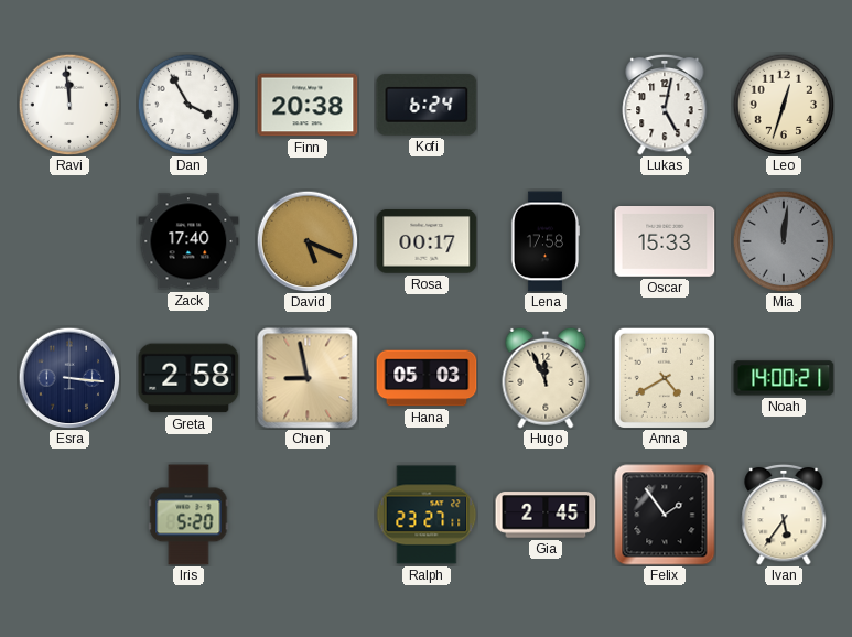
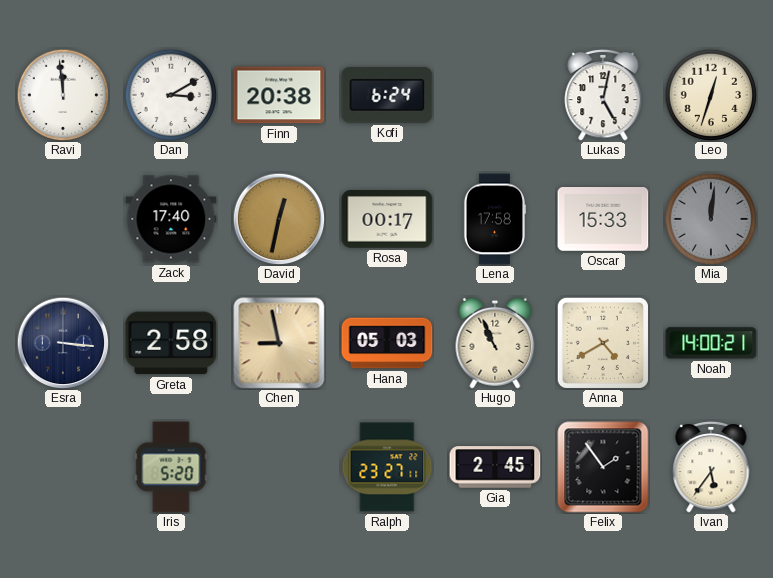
Dan: 3:55 -> 3:10
David: 5:19 -> 12:32
Hugo: 11:56 -> 10:56
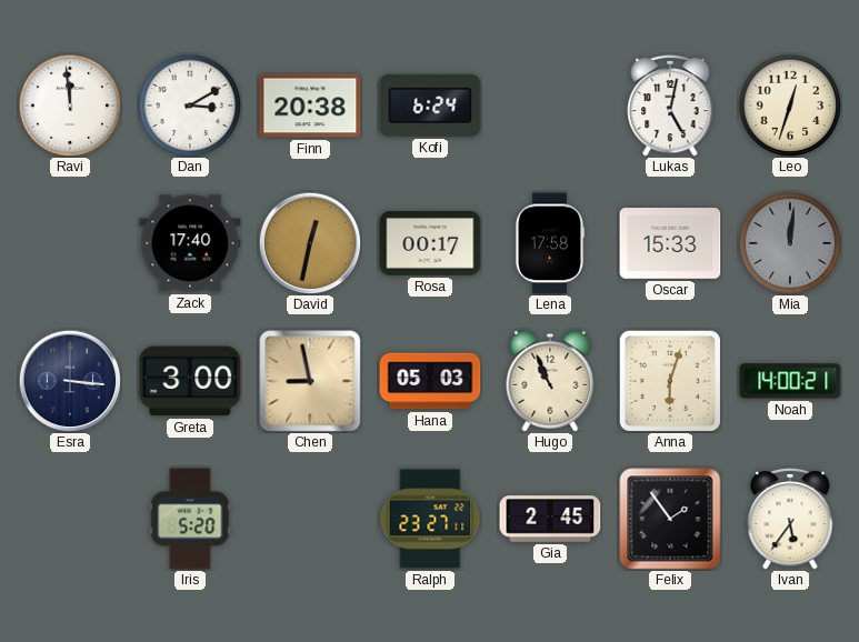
Greta: 2:58 -> 3:00
Anna: 4:40 -> 6:03
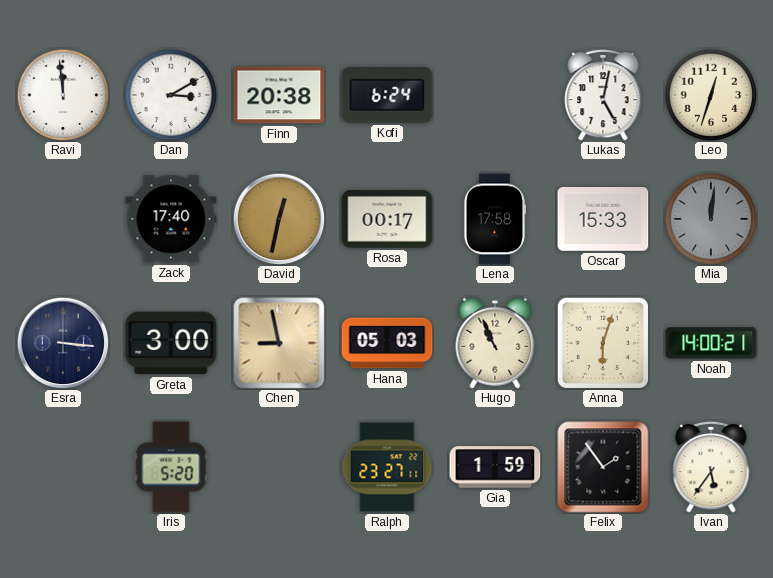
Gia: 2:45 -> 1:59
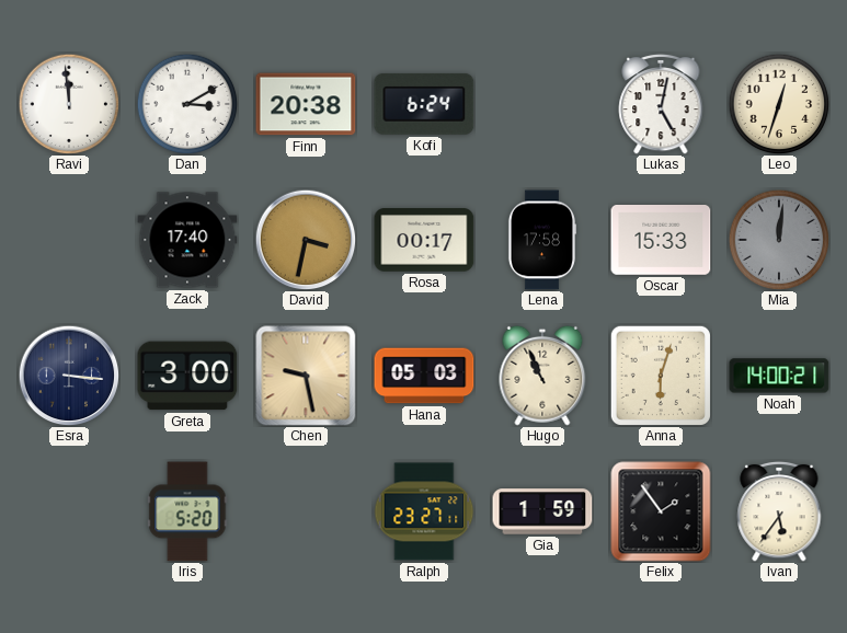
David: 12:32 -> 3:32
Chen: 8:58 -> 9:28
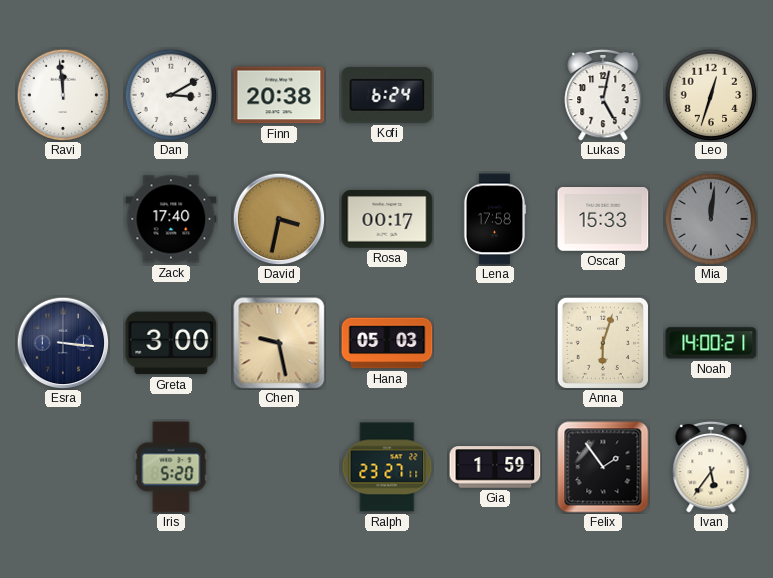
Hugo: 10:56 -> none
